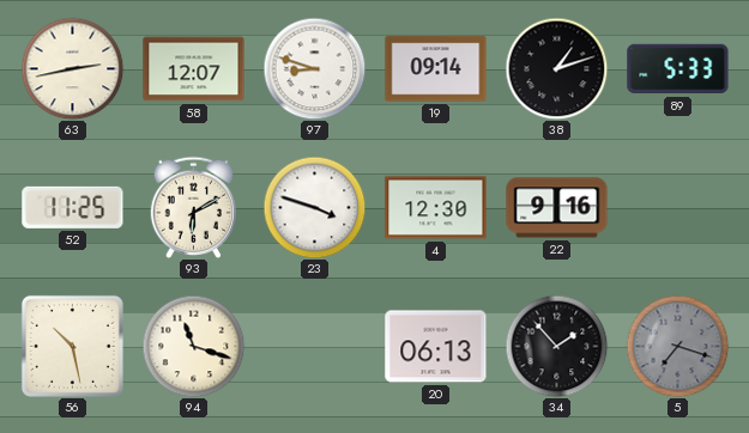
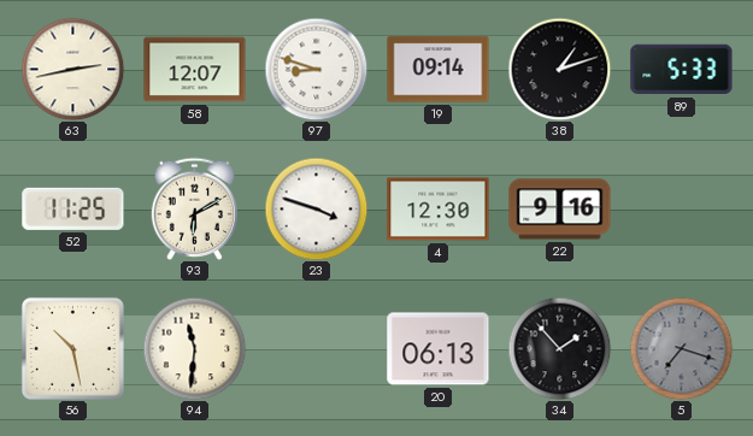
94: 11:18 -> 11:31
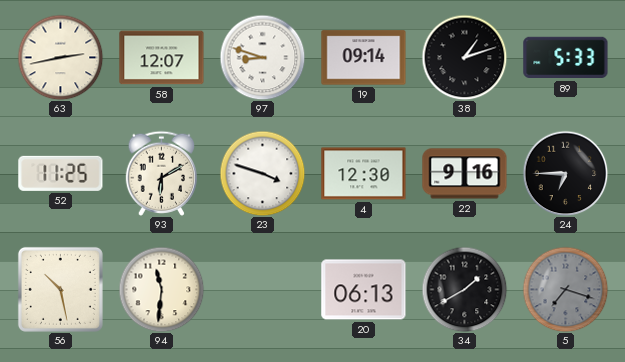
24: none -> 6:45
34: 1:53 -> 1:40
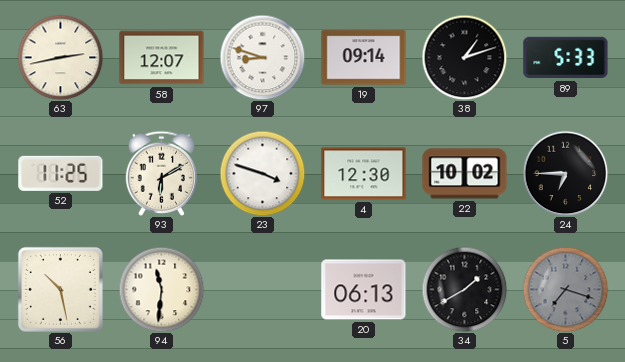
22: 9:16 -> 10:02
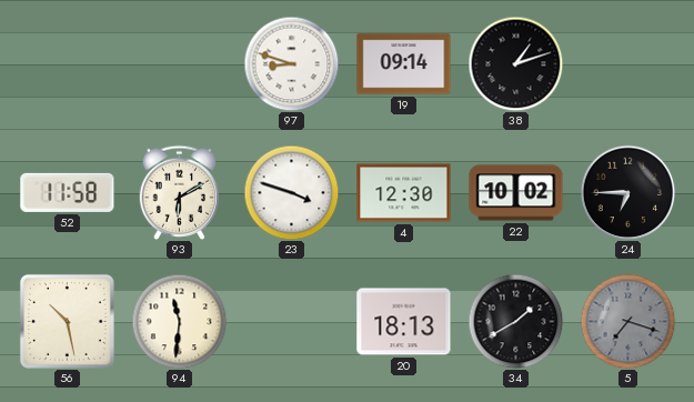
63: 2:43 -> none
58: 12:07 -> none
89: 5:33 -> none
52: 11:25 -> 11:58
20: 06:13 -> 18:13
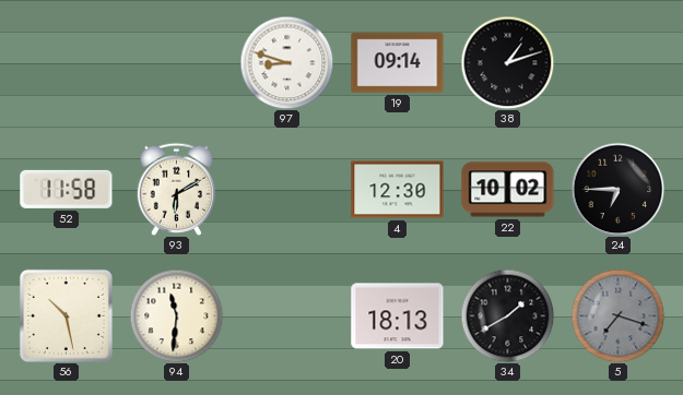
23: 3:48 -> none
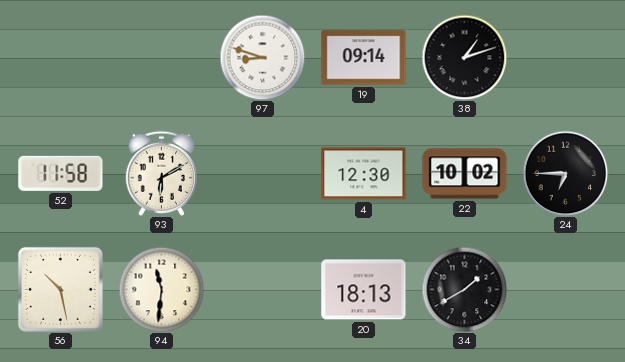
5: 7:18 -> none
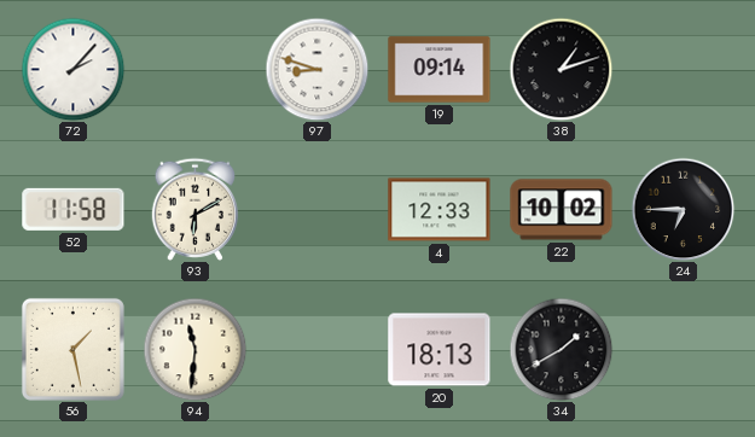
72: none -> 2:07
4: 12:30 -> 12:33
56: 10:28 -> 1:28
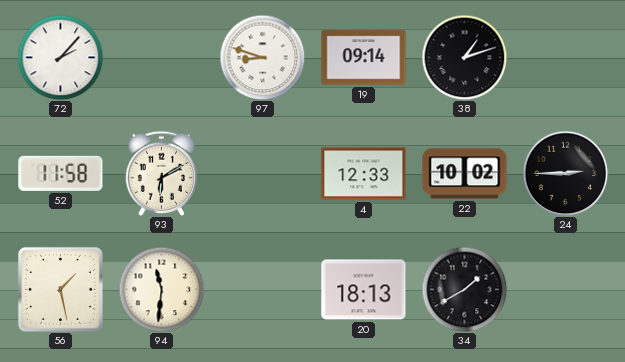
24: 6:45 -> 2:45
